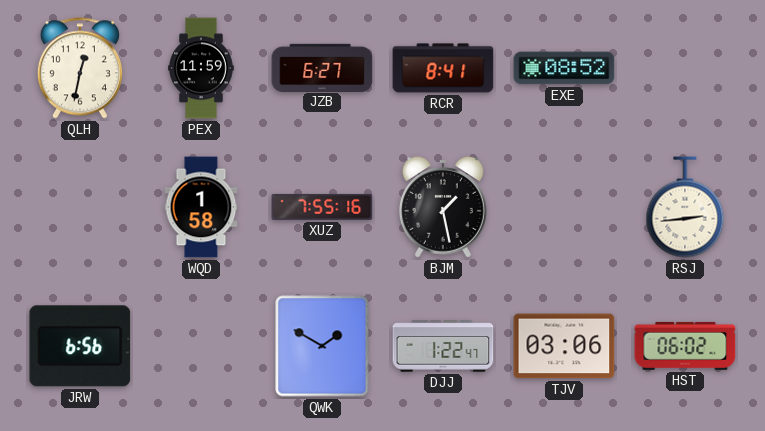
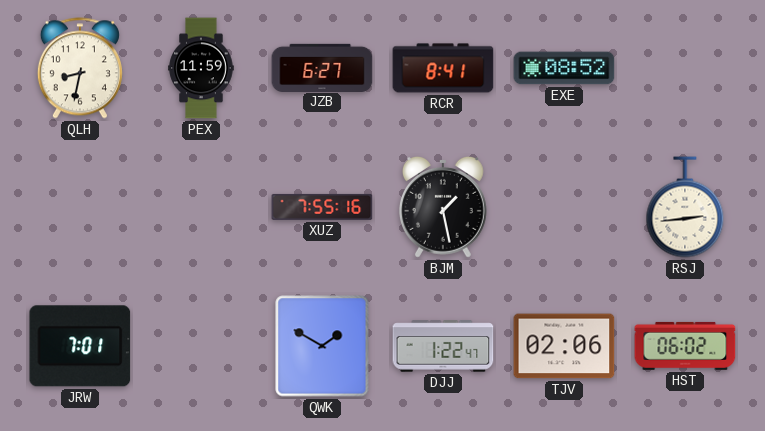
QLH: 12:32 -> 8:32
WQD: 1:58 -> none
JRW: 6:56 -> 7:01
TJV: 03:06 -> 02:06
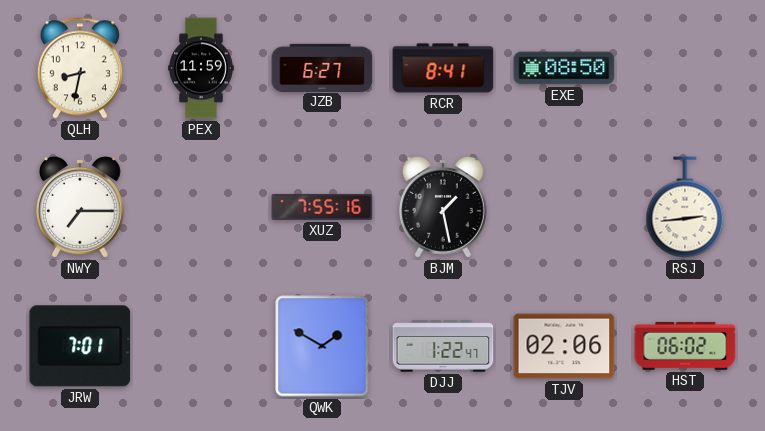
EXE: 08:52 -> 08:50
NWY: none -> 7:15
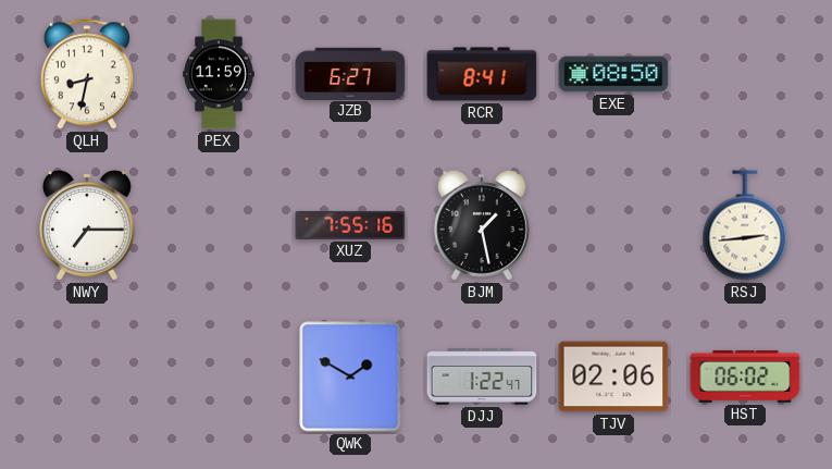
JRW: 7:01 -> none
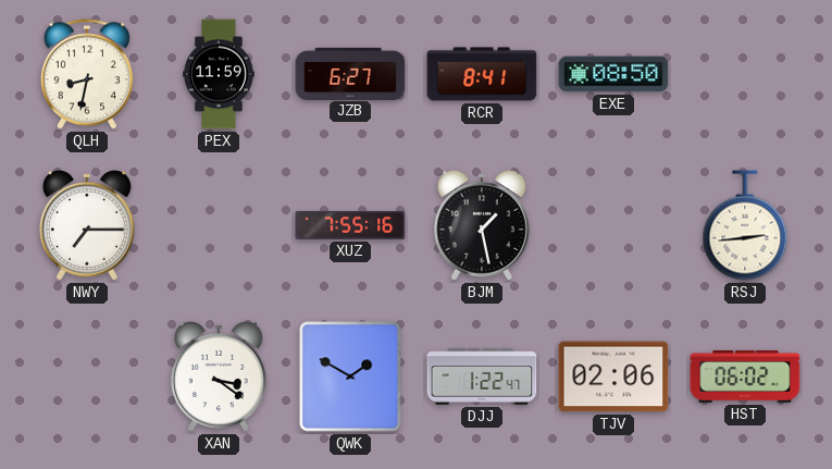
XAN: none -> 3:21
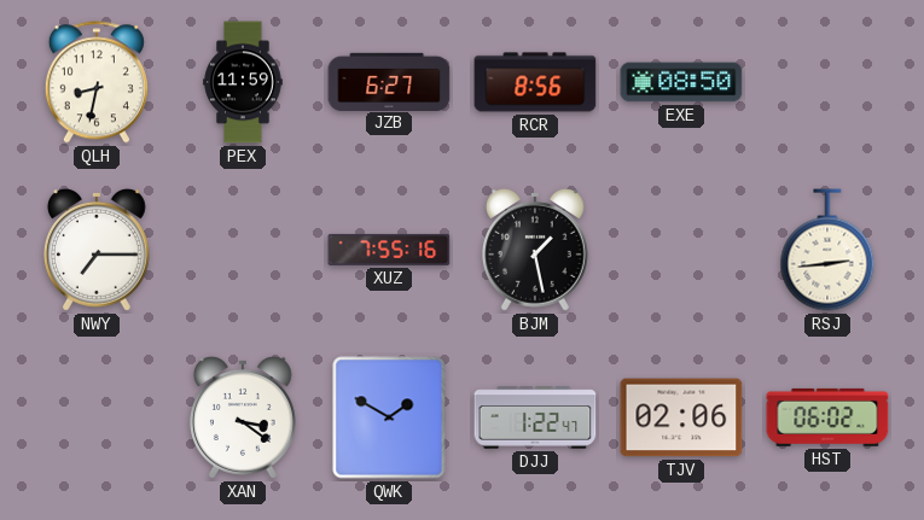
RCR: 8:41 -> 8:56
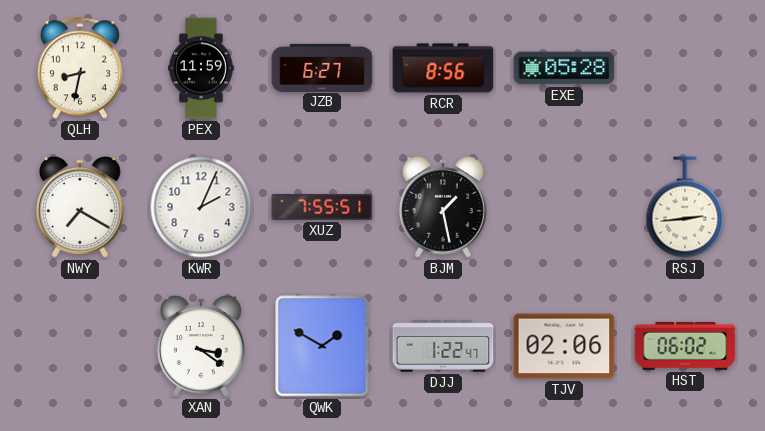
EXE: 08:50 -> 05:28
NWY: 7:15 -> 7:20
KWR: none -> 2:04
XUZ: 7:55:16 -> 7:55:51
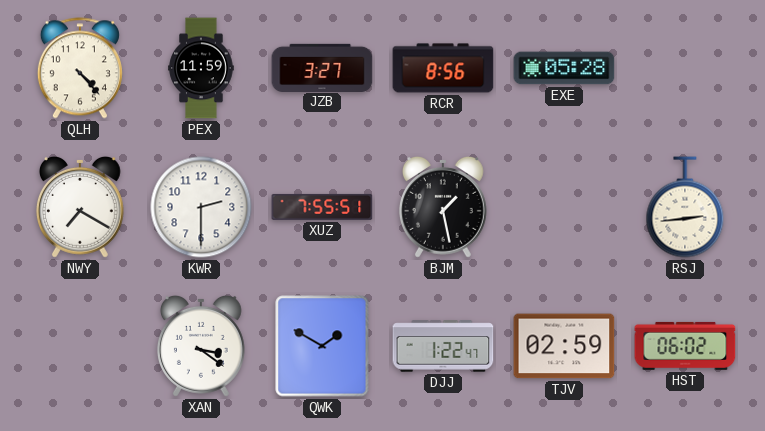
QLH: 8:32 -> 4:23
JZB: 6:27 -> 3:27
KWR: 2:04 -> 2:30
TJV: 02:06 -> 02:59
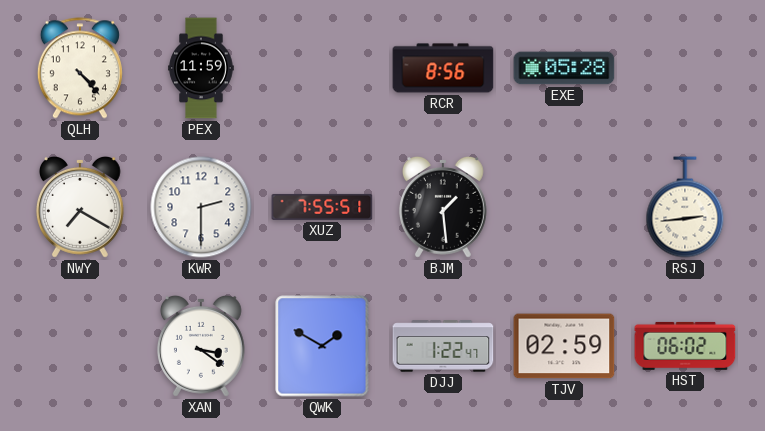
JZB: 3:27 -> none
BJM: 1:28 -> 1:29
